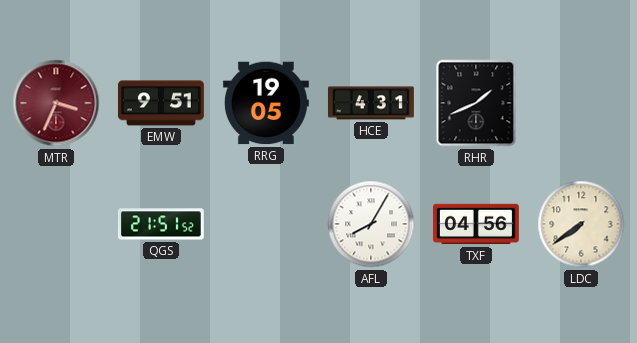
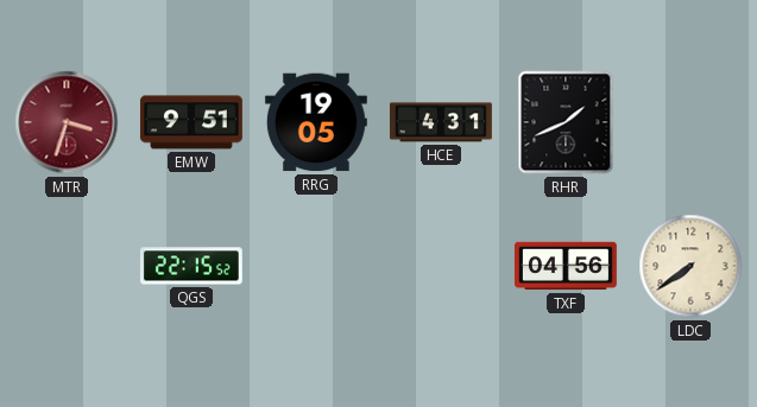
MTR: 3:34 -> 3:33
QGS: 21:51 -> 22:15
AFL: 8:05 -> none
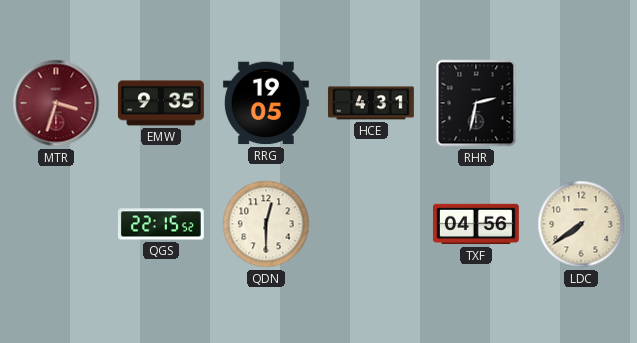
EMW: 9:51 -> 9:35
RHR: 1:41 -> 2:32
QDN: none -> 12:30
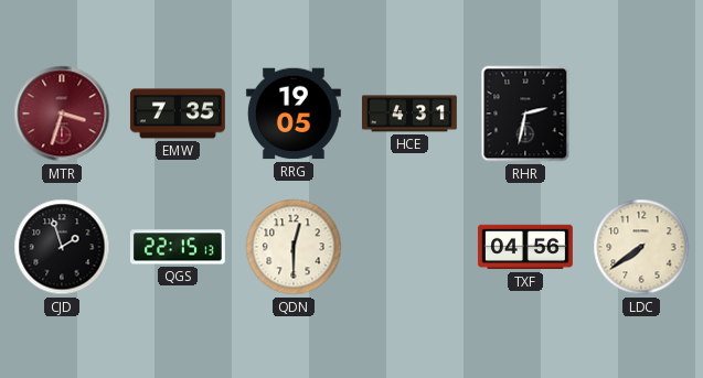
EMW: 9:35 -> 7:35
CJD: none -> 1:57
QGS: 22:15:52 -> 22:15:13
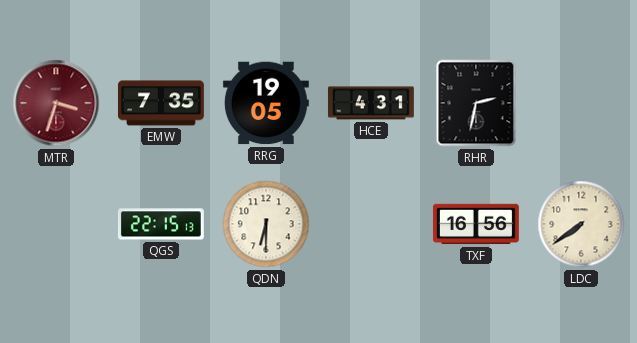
CJD: 1:57 -> none
QDN: 12:30 -> 6:30
TXF: 04:56 -> 16:56
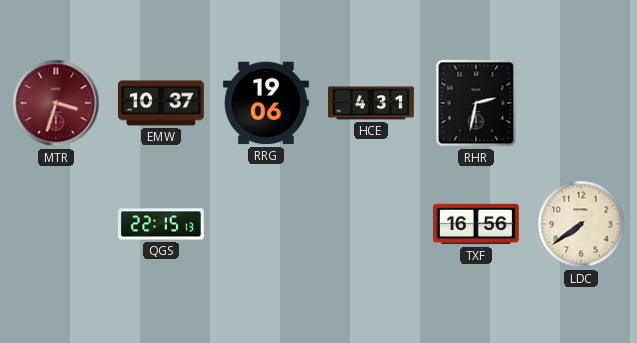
EMW: 7:35 -> 10:37
RRG: 19:05 -> 19:06
QDN: 6:30 -> none
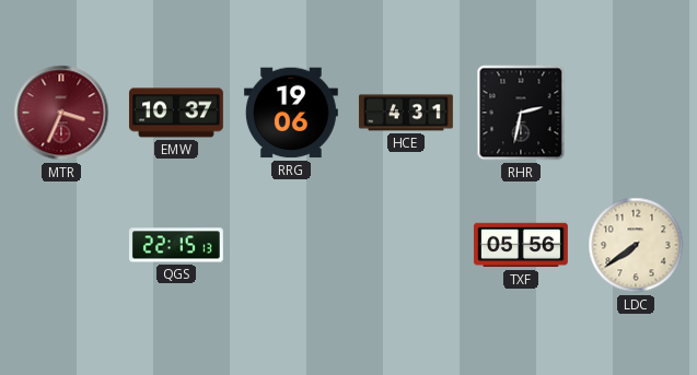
MTR: 3:33 -> 3:34
TXF: 16:56 -> 05:56
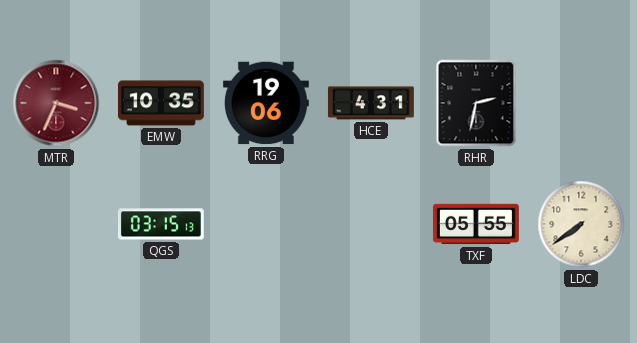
EMW: 10:37 -> 10:35
QGS: 22:15 -> 03:15
TXF: 05:56 -> 05:55
